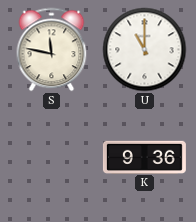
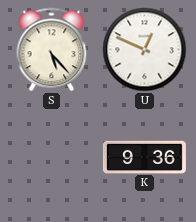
S: 11:47 -> 5:23
U: 11:00 -> 12:49
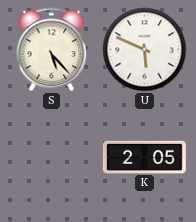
U: 12:49 -> 5:49
K: 9:36 -> 2:05
